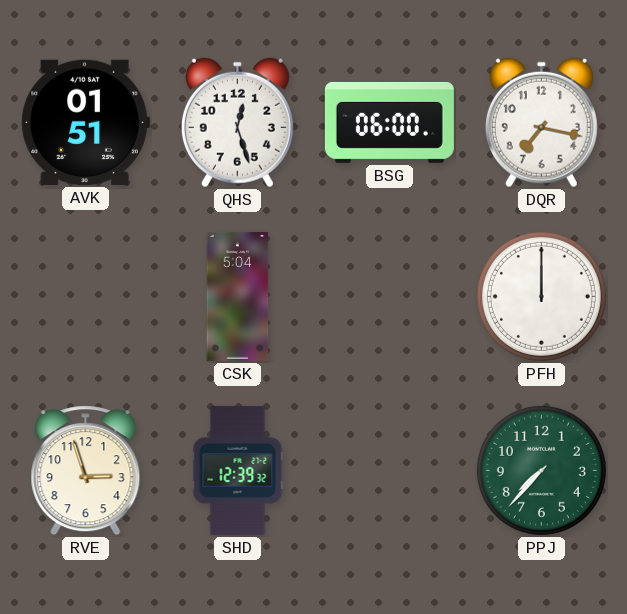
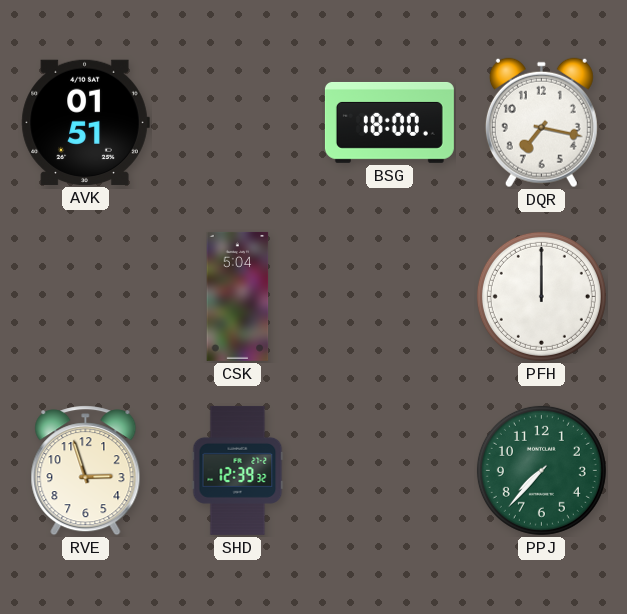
QHS: 12:27 -> none
BSG: 06:00 -> 18:00
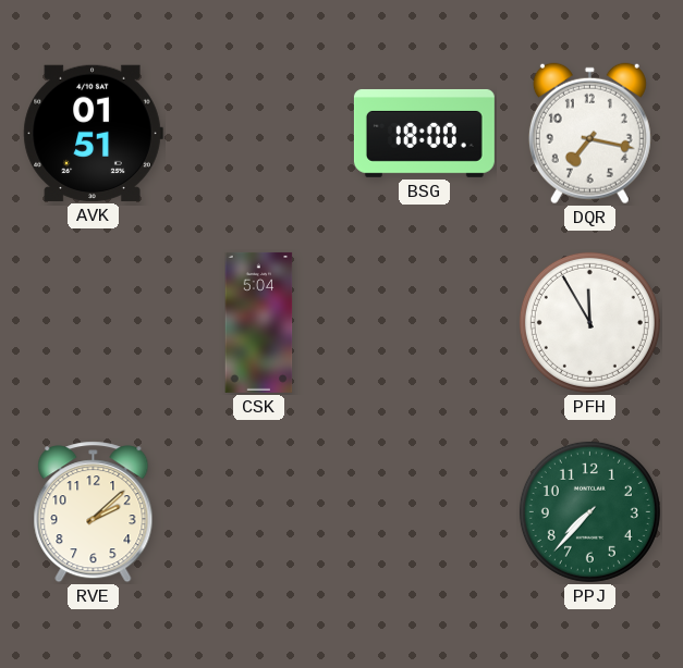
PFH: 12:00 -> 11:55
RVE: 2:57 -> 2:08
SHD: 12:39 -> none
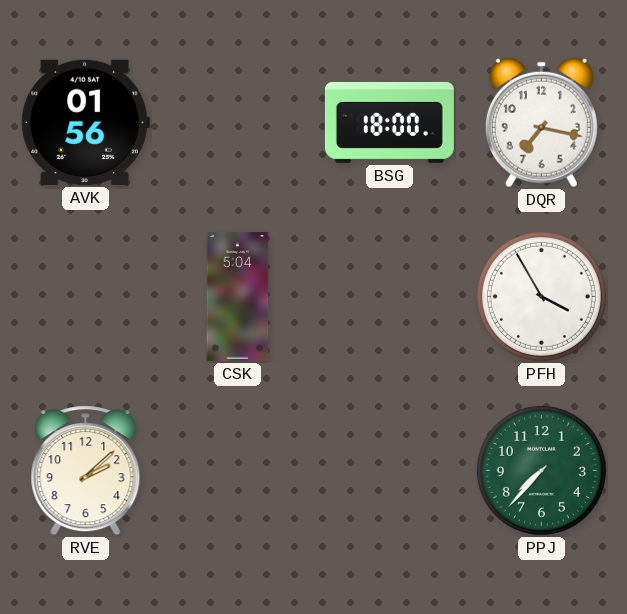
AVK: 01:51 -> 01:56
PFH: 11:55 -> 3:55
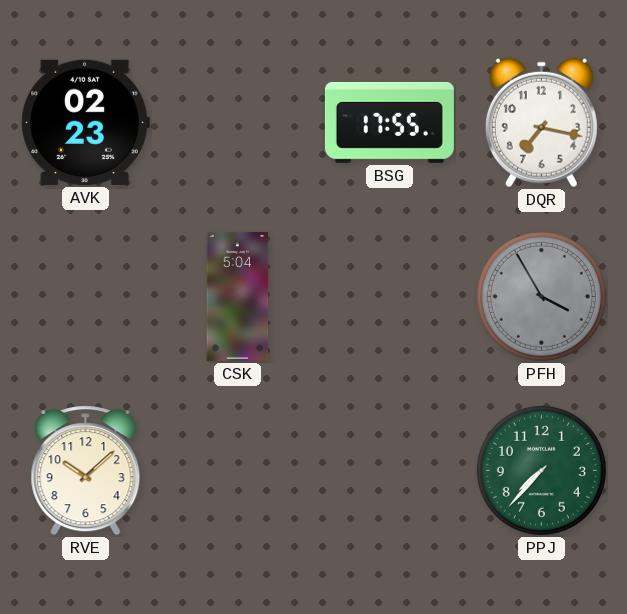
AVK: 01:56 -> 02:23
BSG: 18:00 -> 17:55
PFH dial: white -> grey
RVE: 2:08 -> 10:08
